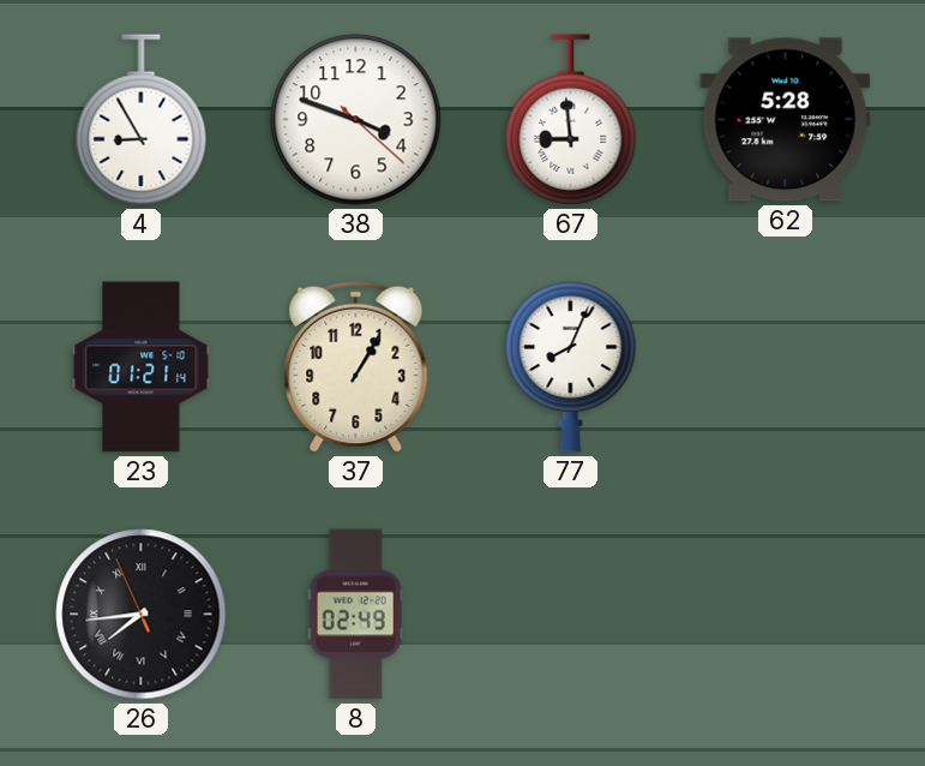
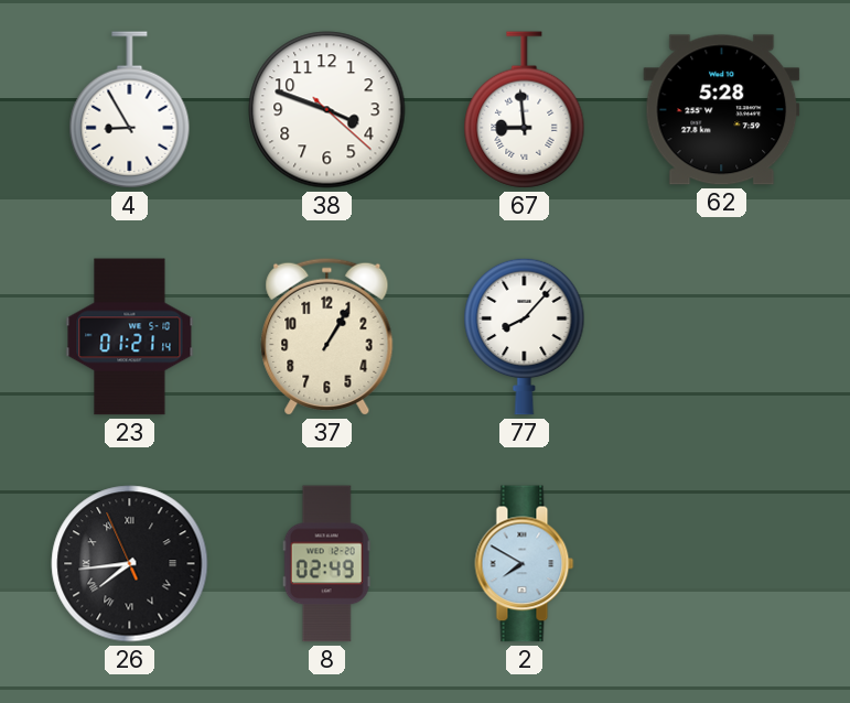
77: 8:04 -> 8:07
2: none -> 7:50
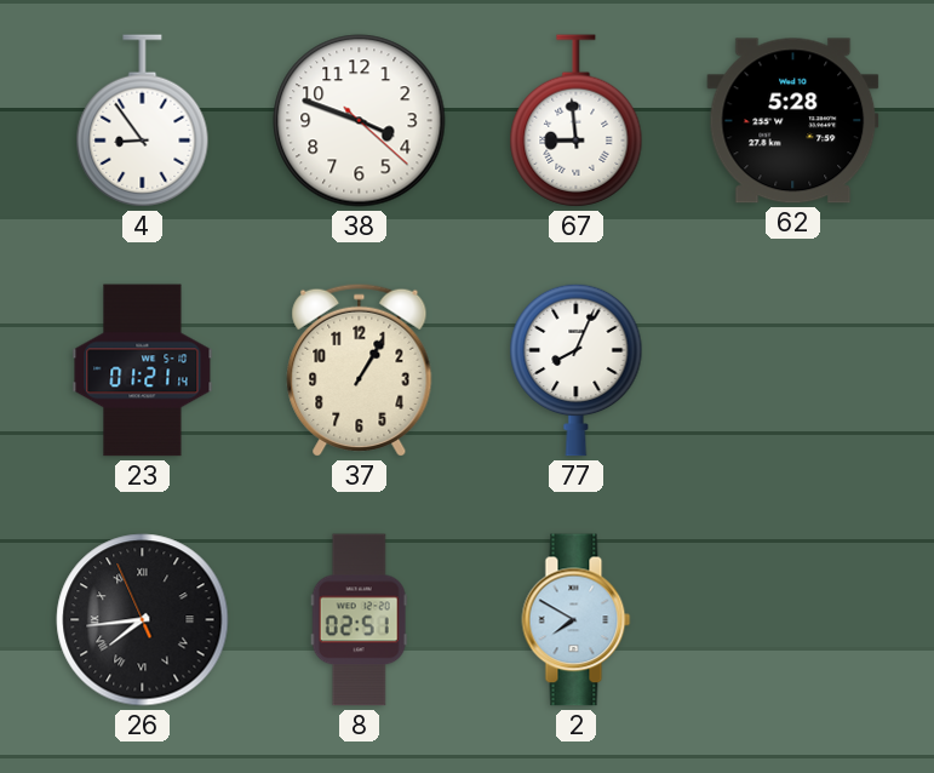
4: 8:55 -> 8:54
77: 8:07 -> 8:04
8: 02:49 -> 02:51
